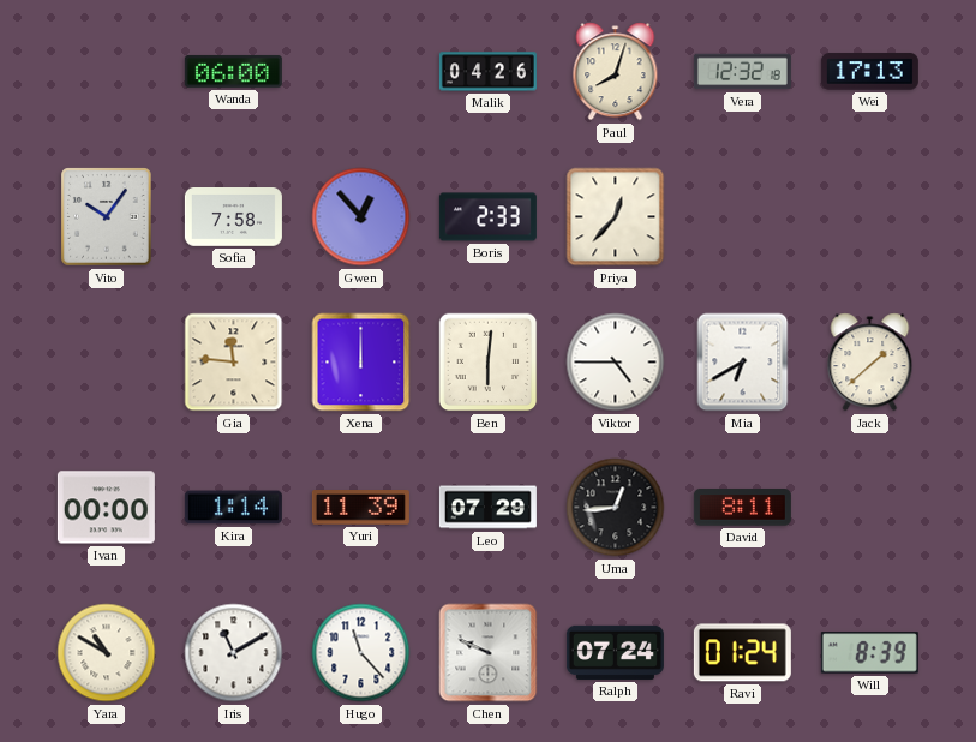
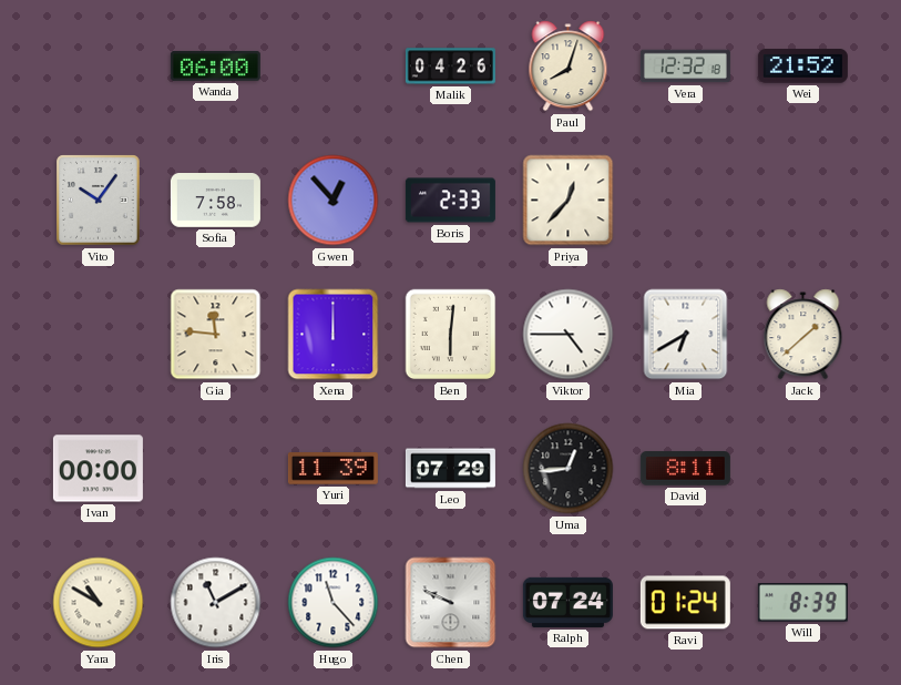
Wei: 17:13 -> 21:52
Kira: 1:14 -> none
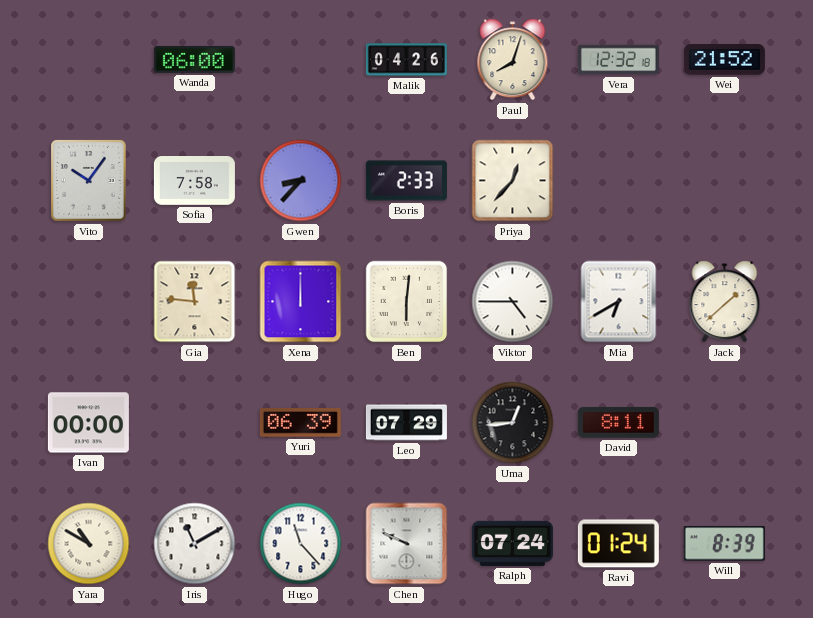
Gwen: 12:53 -> 8:37
Yuri: 11:39 -> 06:39
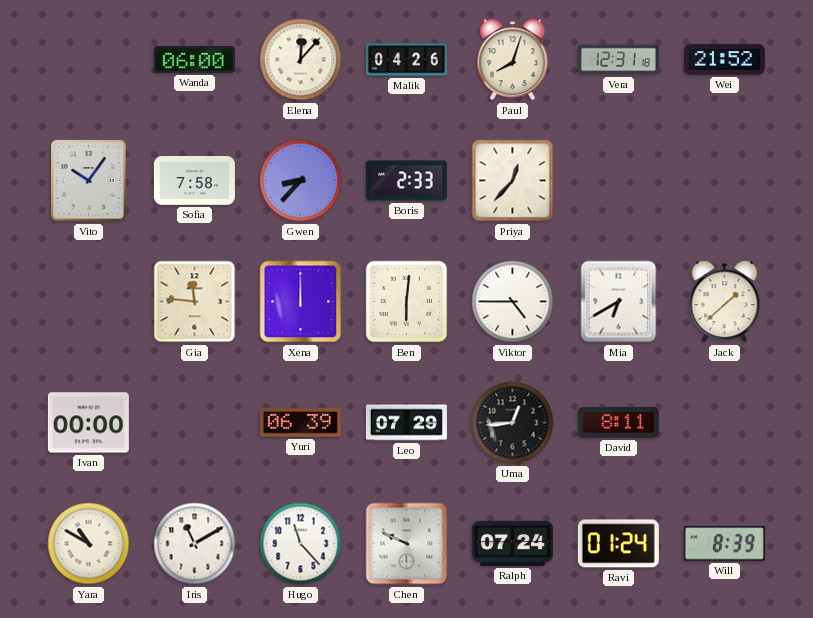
Elena: none -> 12:07
Vera: 12:32 -> 12:31
